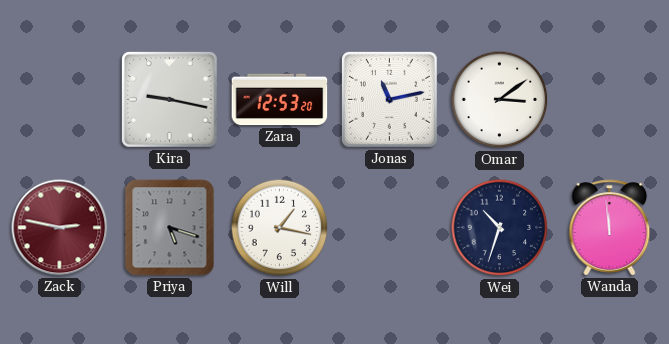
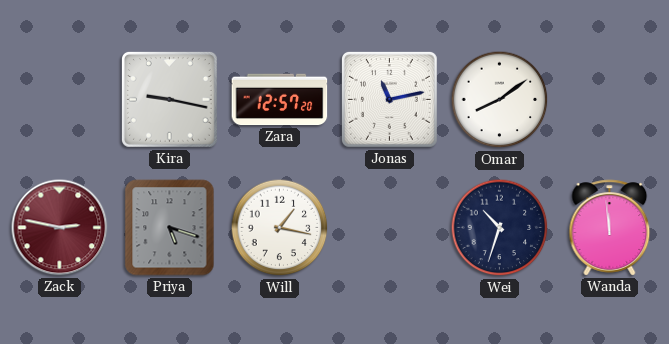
Zara: 12:53 -> 12:57
Omar: 3:09 -> 8:09
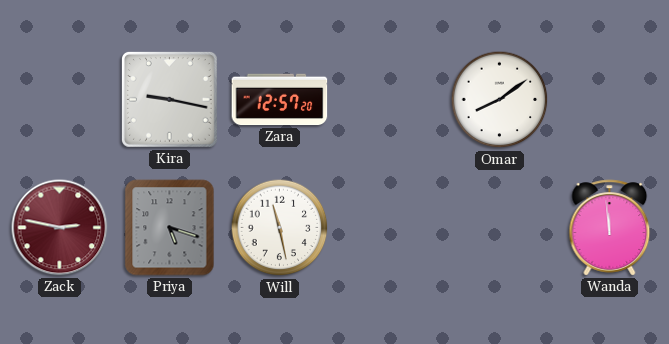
Jonas: 11:13 -> none
Will: 1:17 -> 11:28
Wei: 10:33 -> none
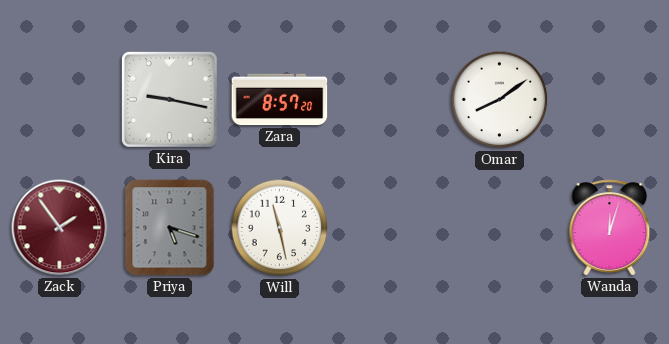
Zara: 12:57 -> 8:57
Zack: 2:47 -> 1:54
Wanda: 11:59 -> 12:03
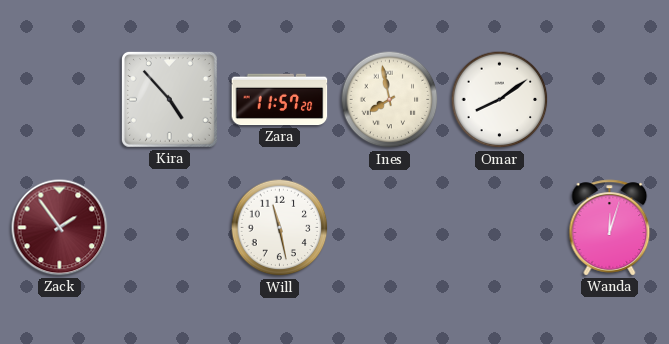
Kira: 9:17 -> 4:53
Zara: 8:57 -> 11:57
Ines: none -> 7:58
Priya: 5:18 -> none
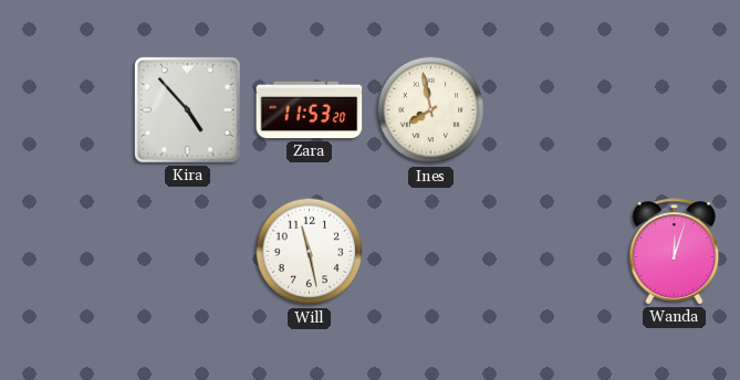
Zara: 11:57 -> 11:53
Omar: 8:09 -> none
Zack: 1:54 -> none
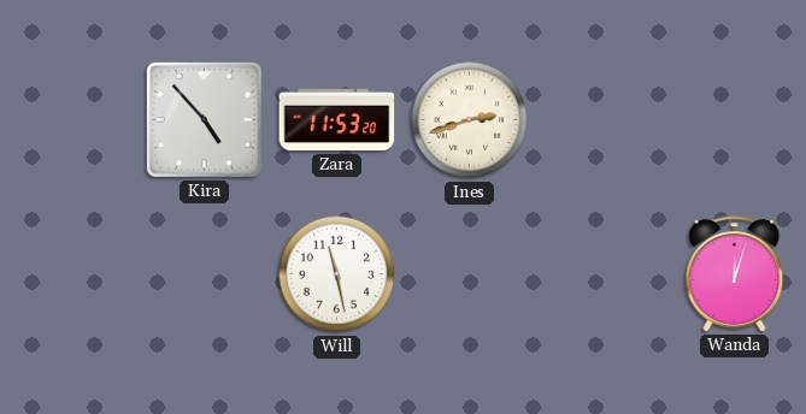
Ines: 7:58 -> 2:42
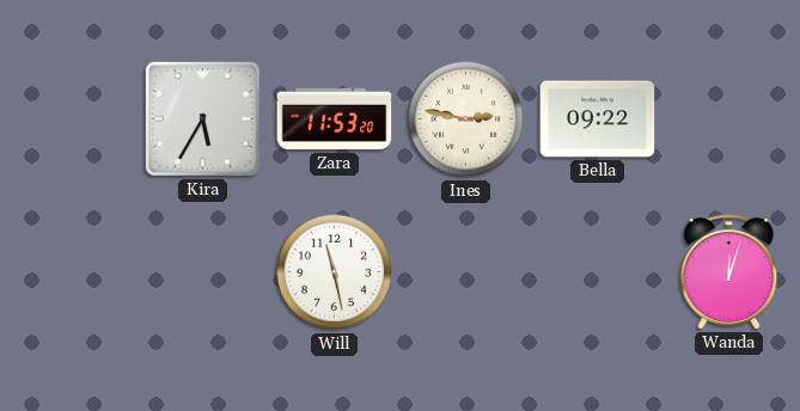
Kira: 4:53 -> 5:35
Ines: 2:42 -> 2:47
Bella: none -> 09:22
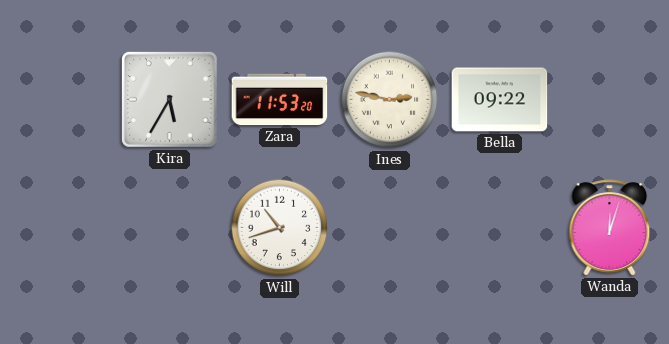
Will: 11:28 -> 10:42
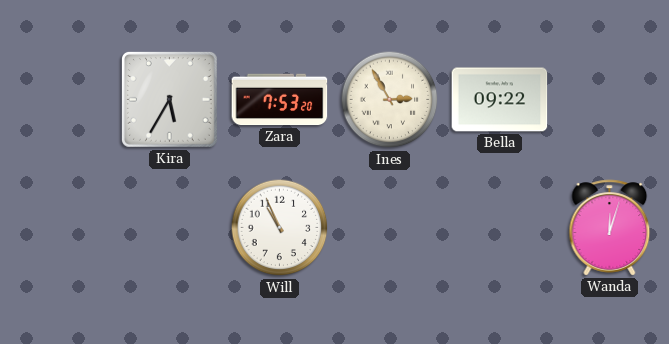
Zara: 11:53 -> 7:53
Ines: 2:47 -> 2:55
Will: 10:42 -> 10:56
